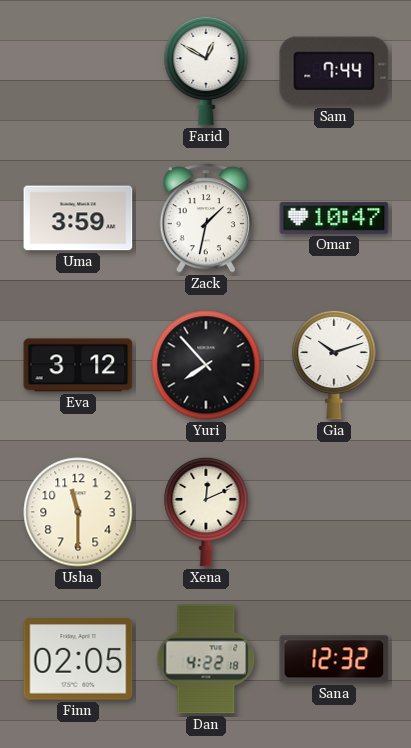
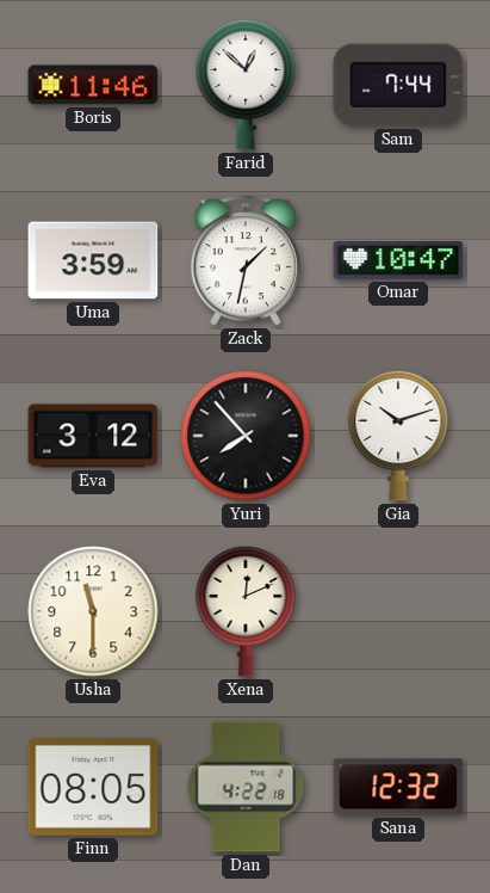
Boris: none -> 11:46
Farid: 12:50 -> 12:52
Finn: 02:05 -> 08:05
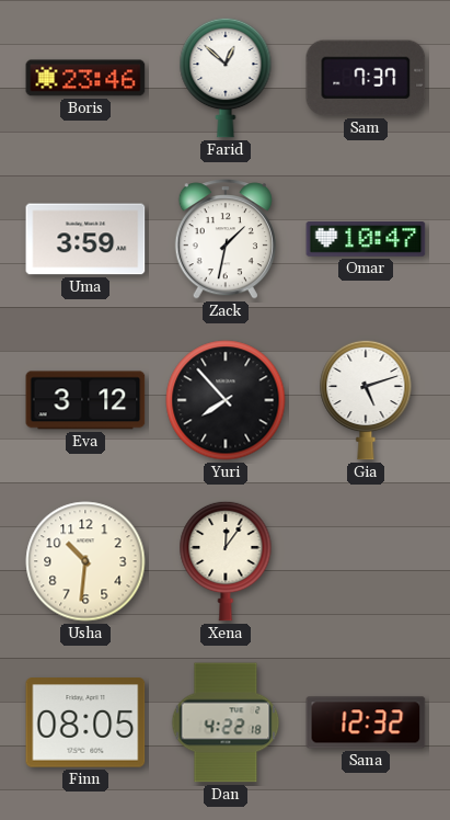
Boris: 11:46 -> 23:46
Sam: 7:44 -> 7:37
Gia: 10:12 -> 5:12
Usha: 11:30 -> 10:31
Xena: 12:11 -> 12:06
